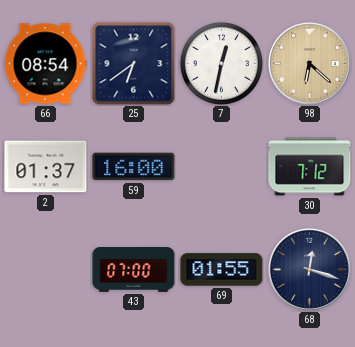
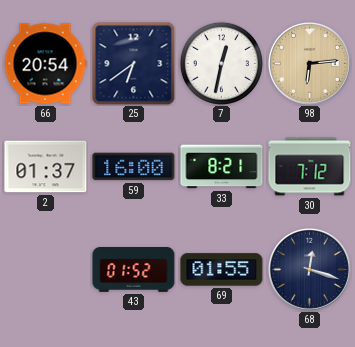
66: 08:54 -> 20:54
98: 6:22 -> 6:14
33: none -> 8:21
43: 07:00 -> 01:52
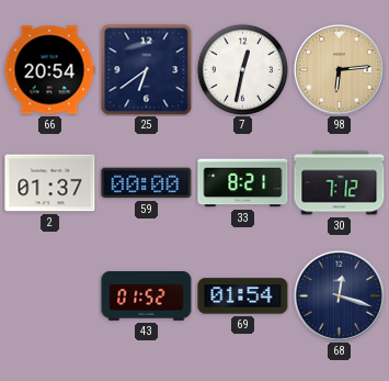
59: 16:00 -> 00:00
69: 01:55 -> 01:54
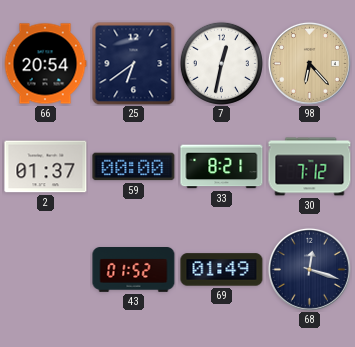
98: 6:14 -> 6:23
69: 01:54 -> 01:49
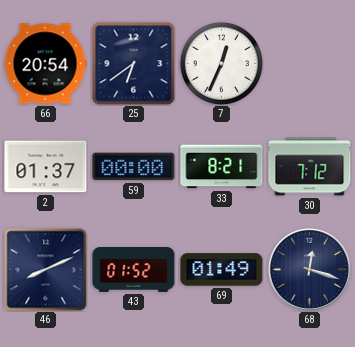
7: 12:32 -> 12:34
98: 6:23 -> none
46: none -> 8:11
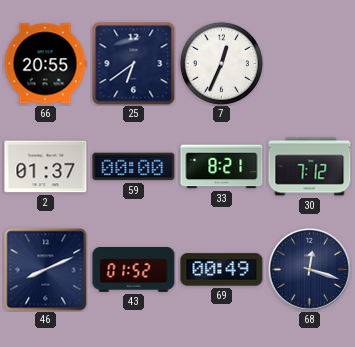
66: 20:54 -> 20:55
69: 01:49 -> 00:49
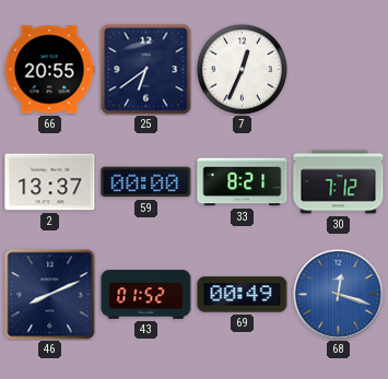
2: 01:37 -> 13:37
68 dial: navy -> blue
